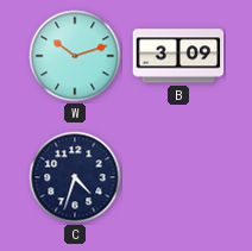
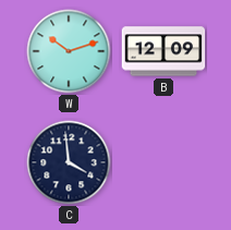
B: 3:09 -> 12:09
C: 4:33 -> 3:59
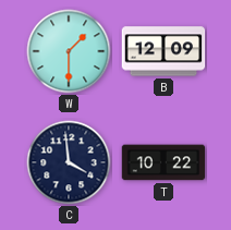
W: 10:12 -> 1:30
T: none -> 10:22
